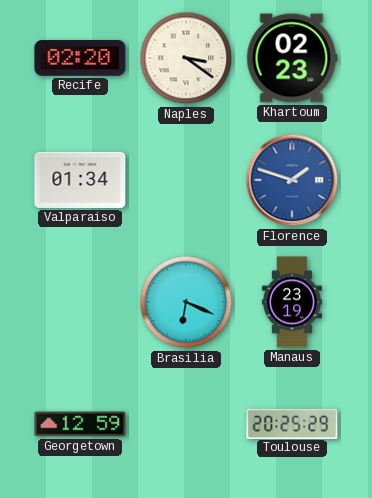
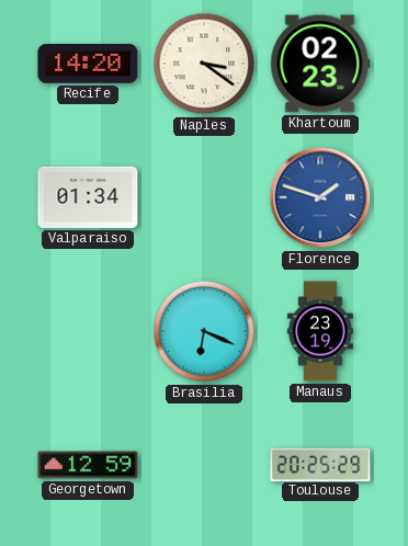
Recife: 02:20 -> 14:20
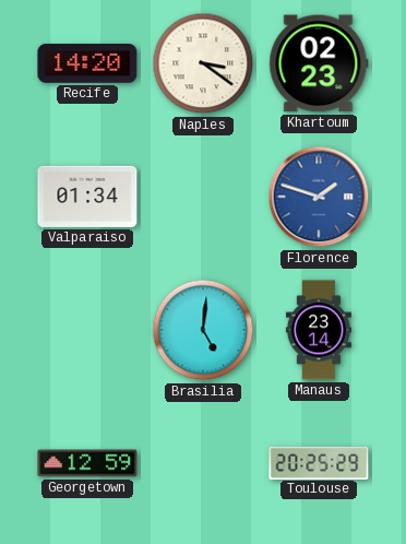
Brasilia: 6:19 -> 5:01
Manaus: 23:19 -> 23:14
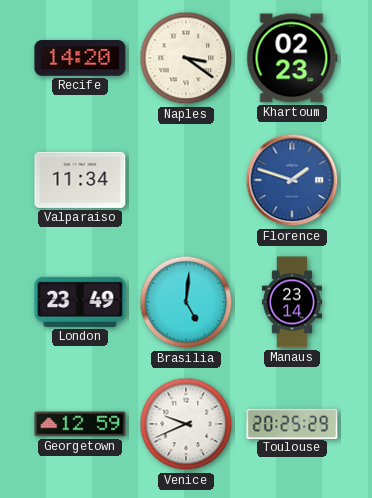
Valparaiso: 01:34 -> 11:34
London: none -> 23:49
Venice: none -> 9:41
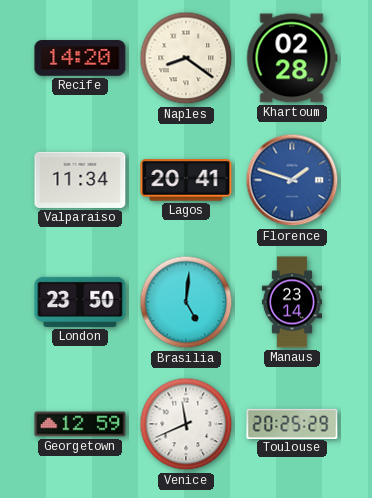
Naples: 3:21 -> 8:21
Khartoum: 02:23 -> 02:28
Lagos: none -> 20:41
London: 23:49 -> 23:50
Venice: 9:41 -> 11:41
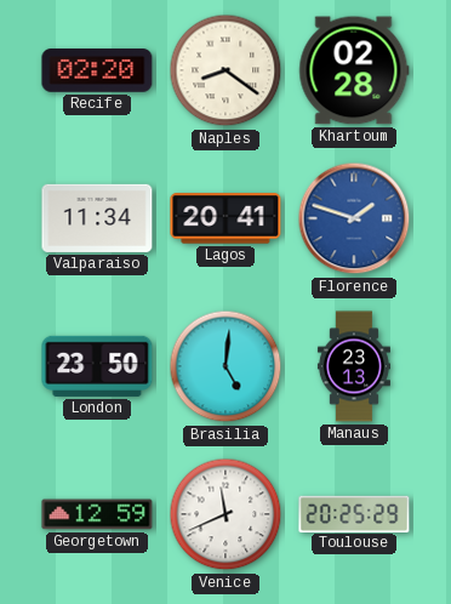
Recife: 14:20 -> 02:20
Manaus: 23:14 -> 23:13
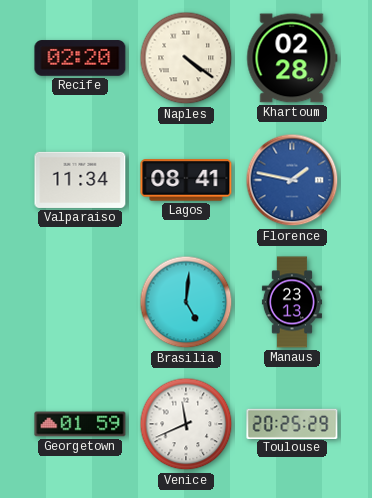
Naples: 8:21 -> 4:21
Lagos: 20:41 -> 08:41
Florence: 1:48 -> 1:47
London: 23:50 -> none
Georgetown: 12:59 -> 01:59
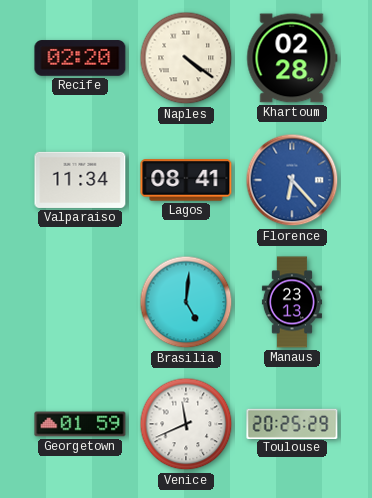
Florence: 1:47 -> 6:23
